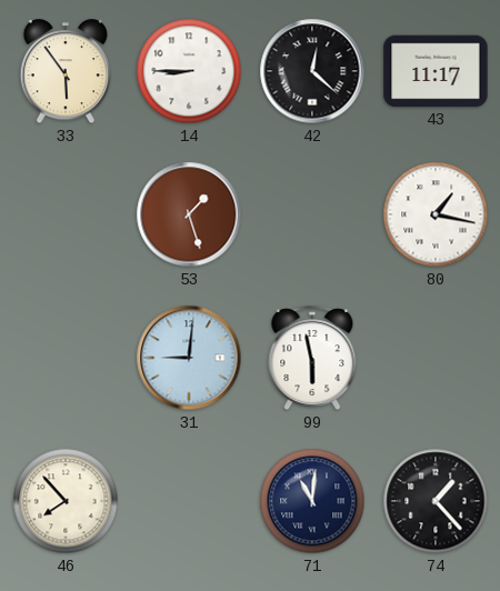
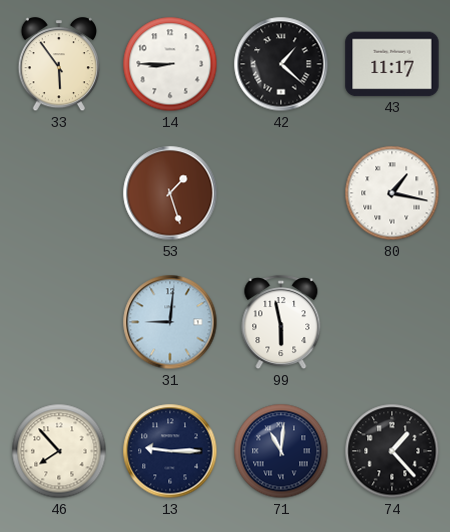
42: 12:22 -> 1:22
13: none -> 9:15
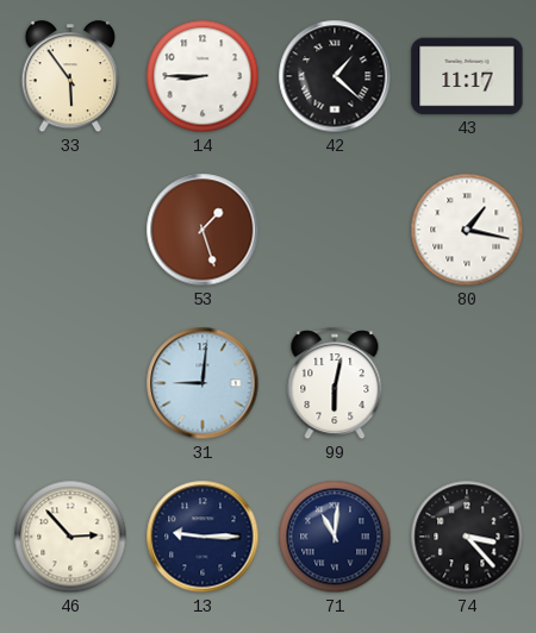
99: 5:58 -> 6:02
46: 7:53 -> 2:53
74: 1:23 -> 3:23
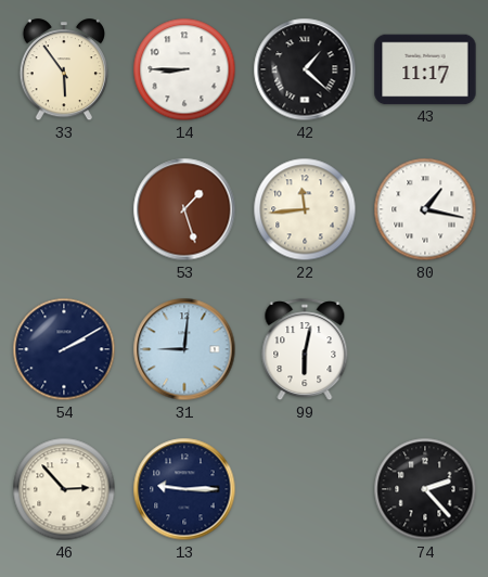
22: none -> 11:44
54: none -> 2:10
71: 11:01 -> none
74: 3:23 -> 2:23
